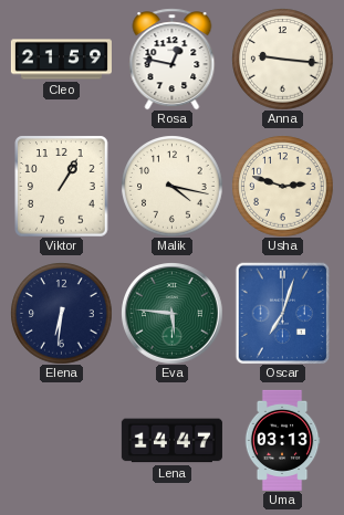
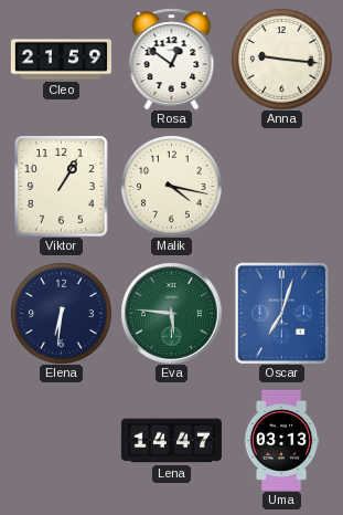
Rosa: 12:47 -> 12:51
Usha: 2:48 -> none
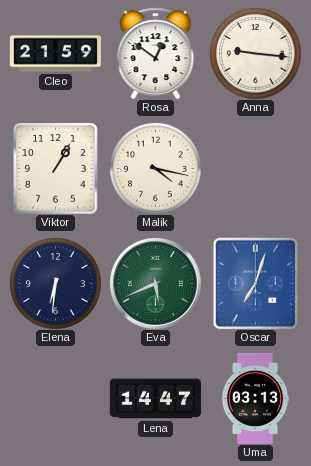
Eva: 5:46 -> 5:41
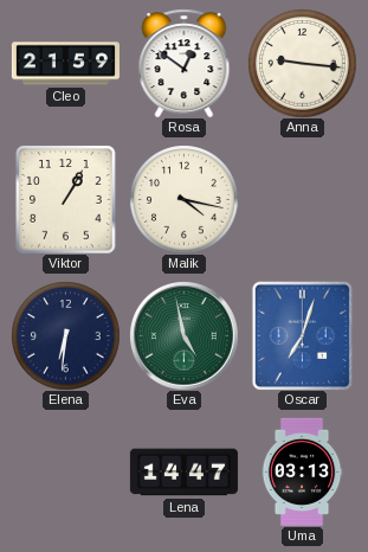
Eva: 5:41 -> 4:58
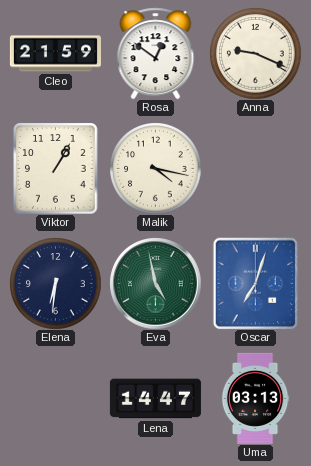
Anna: 9:16 -> 9:19
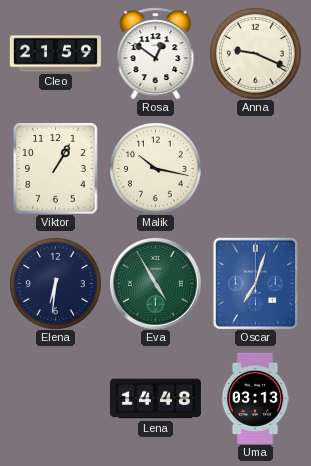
Malik: 4:17 -> 10:17
Eva: 4:58 -> 4:55
Lena: 14:47 -> 14:48
